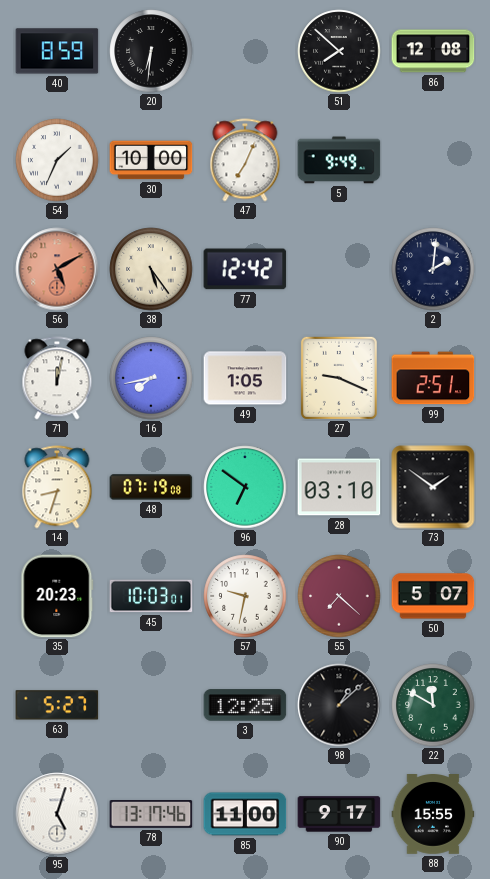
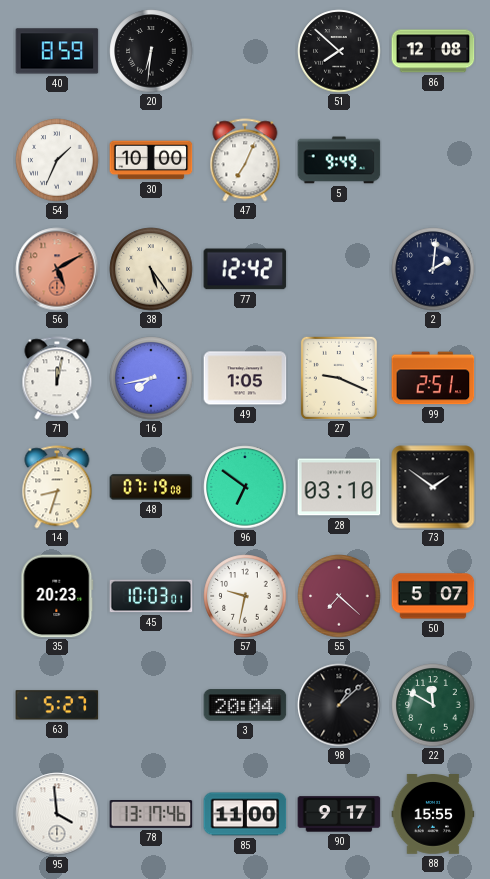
3: 12:25 -> 20:04
95: 5:03 -> 3:59
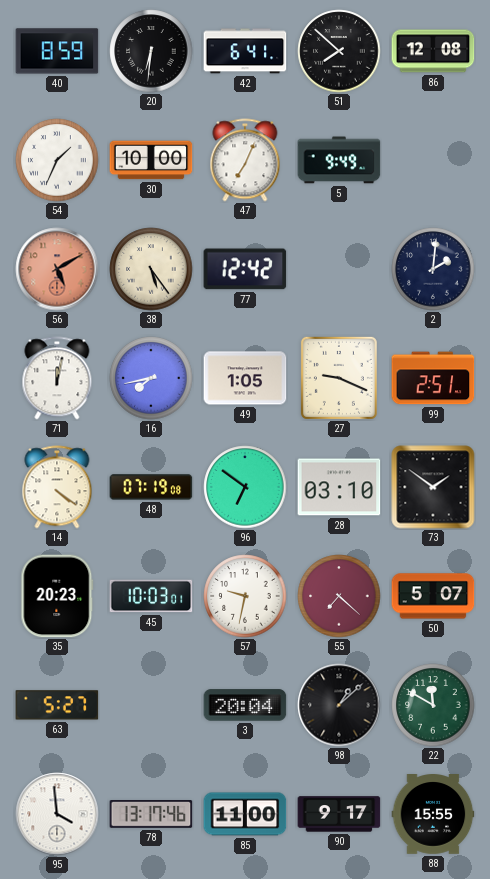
42: none -> 6:41
14: 8:33 -> 4:21
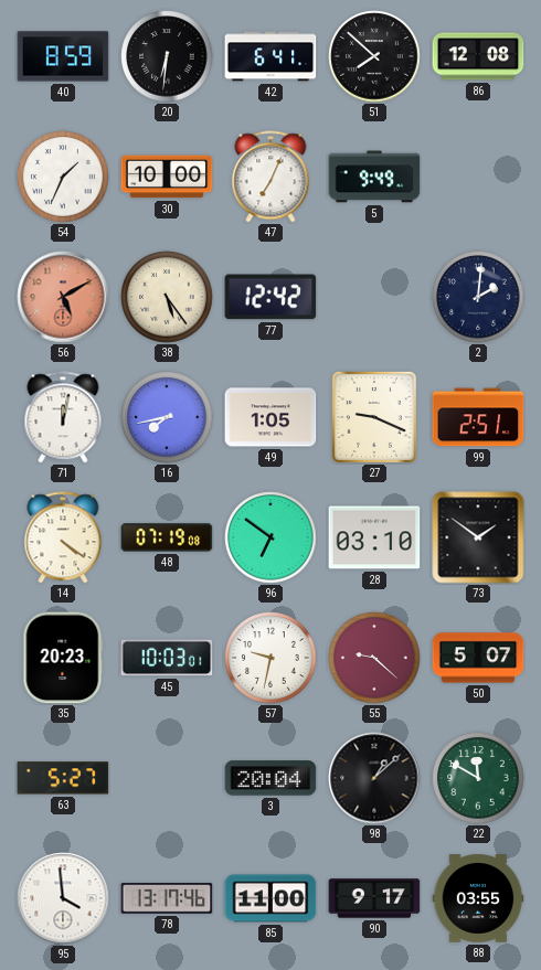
55: 7:22 -> 9:22
88: 15:55 -> 03:55
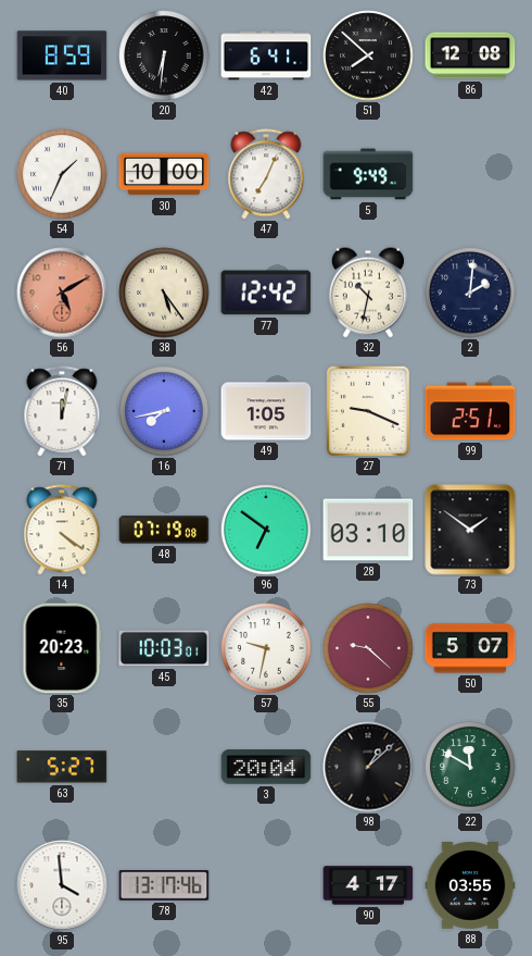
32: none -> 10:32
85: 11:00 -> none
90: 9:17 -> 4:17
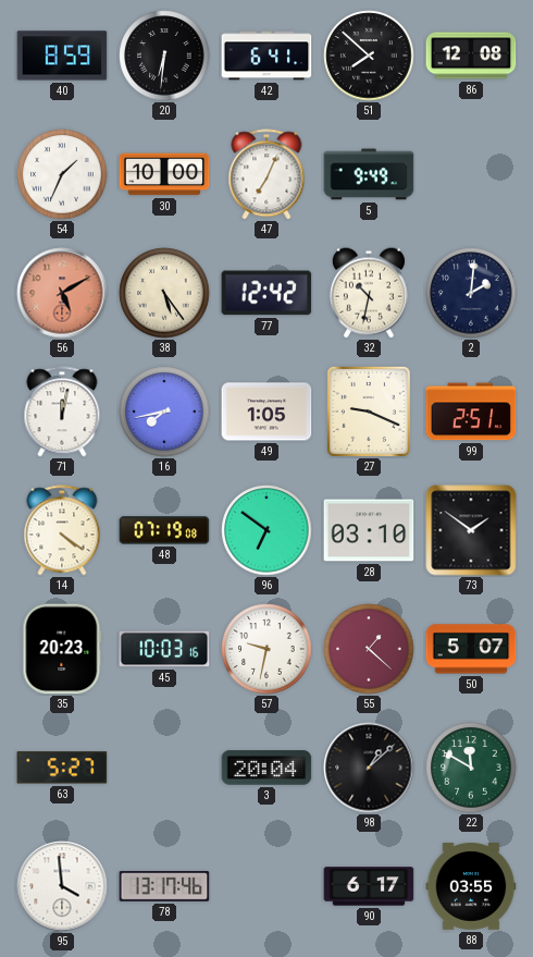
45: 10:03:01 -> 10:03:16
55: 9:22 -> 1:22
90: 4:17 -> 6:17
